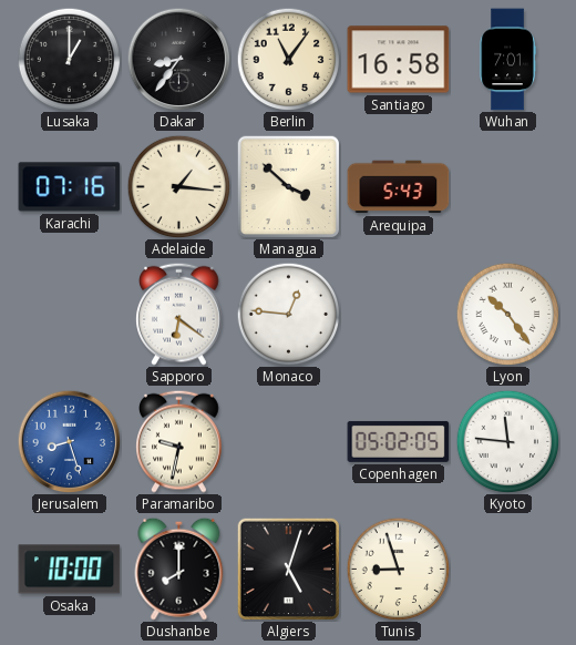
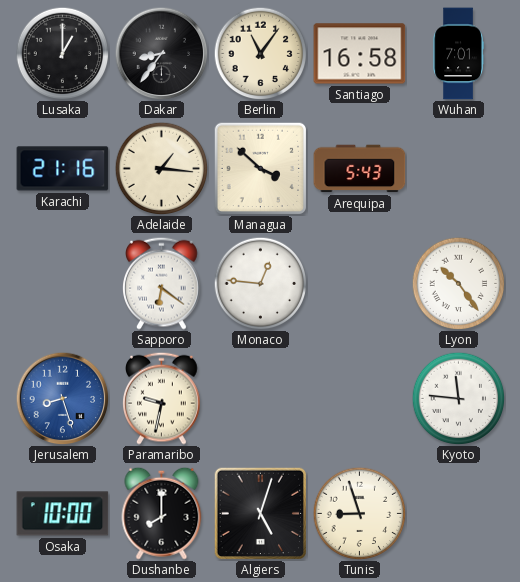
Karachi: 07:16 -> 21:16
Copenhagen: 05:02 -> none
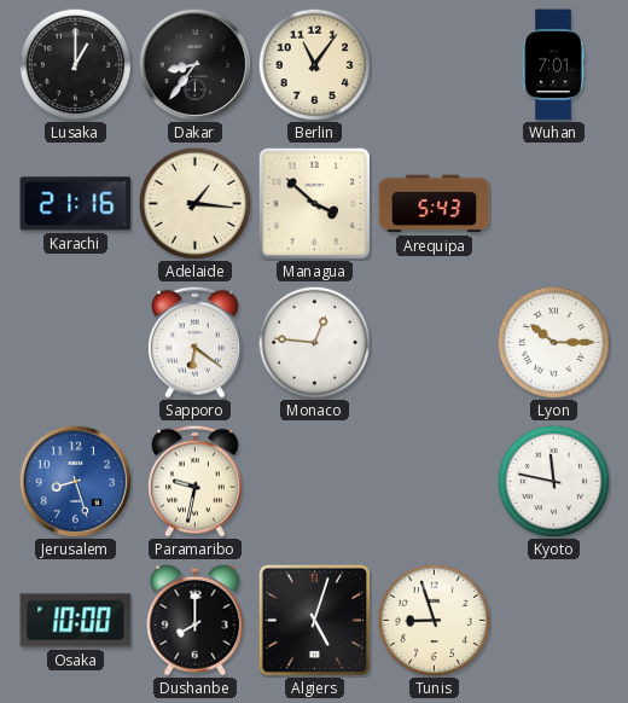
Santiago: 16:58 -> none
Lyon: 10:24 -> 10:15
Kyoto: 11:46 -> 11:47
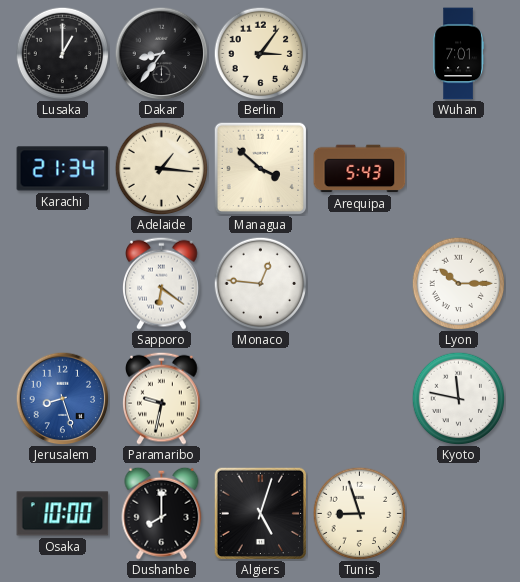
Berlin: 11:06 -> 3:06
Karachi: 21:16 -> 21:34
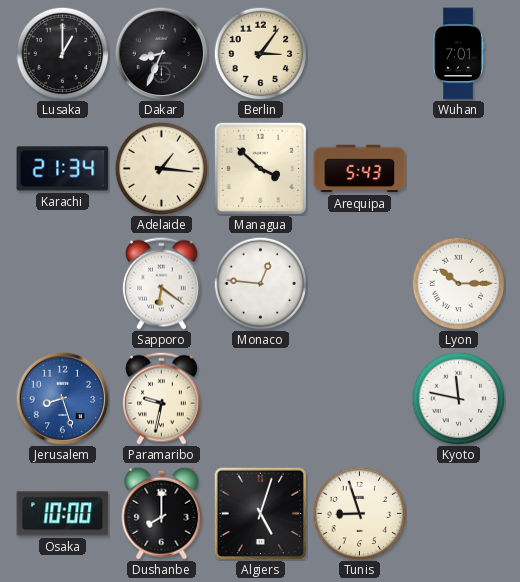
Dakar: 8:36 -> 8:34
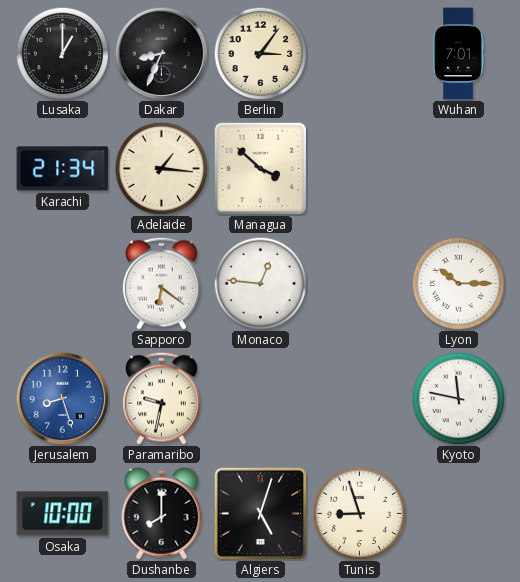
Arequipa: 5:43 -> none
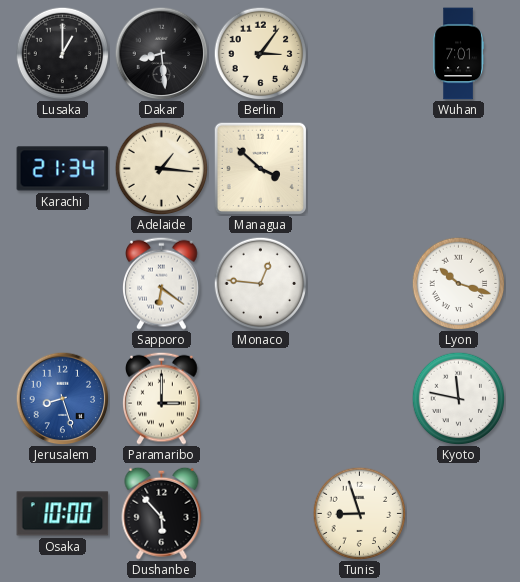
Dakar: 8:34 -> 8:29
Lyon: 10:15 -> 10:18
Paramaribo: 9:32 -> 3:00
Dushanbe: 8:00 -> 5:53
Algiers: 5:03 -> none
